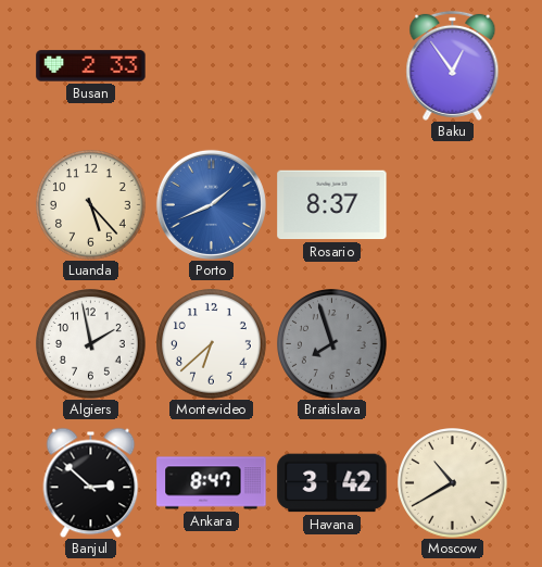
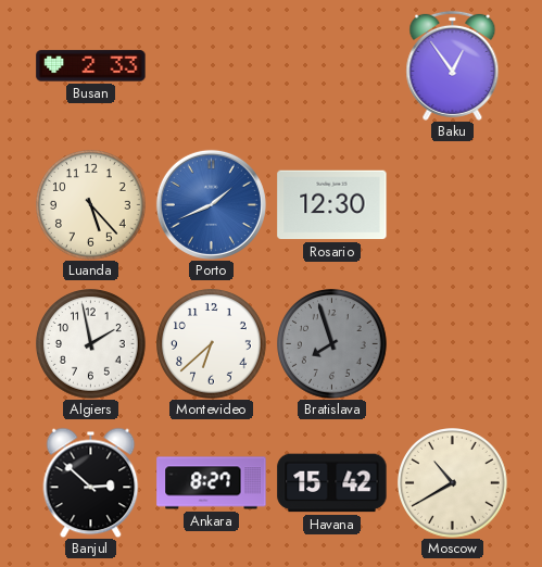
Rosario: 8:37 -> 12:30
Ankara: 8:47 -> 8:27
Havana: 3:42 -> 15:42
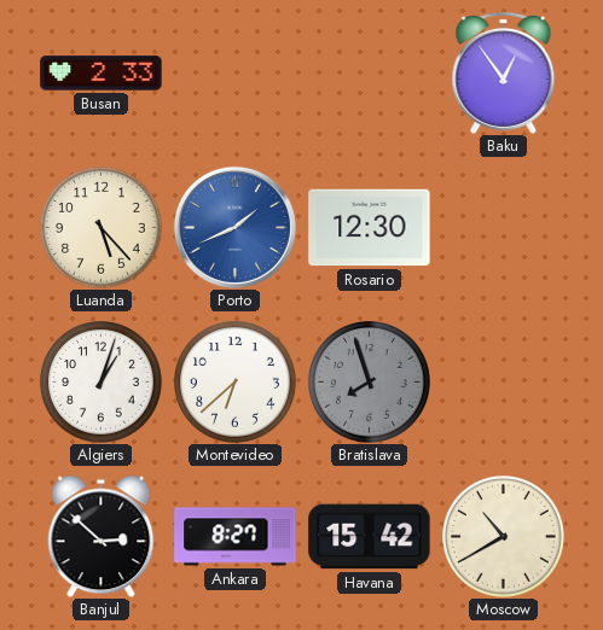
Algiers: 1:58 -> 1:03
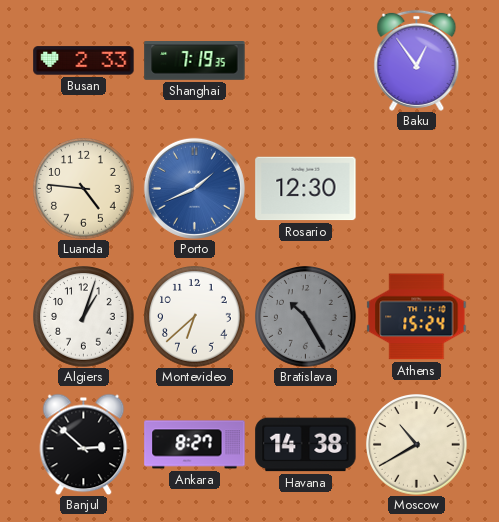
Shanghai: none -> 7:19
Luanda: 5:23 -> 4:46
Bratislava: 7:57 -> 10:25
Athens: none -> 15:24
Havana: 15:42 -> 14:38
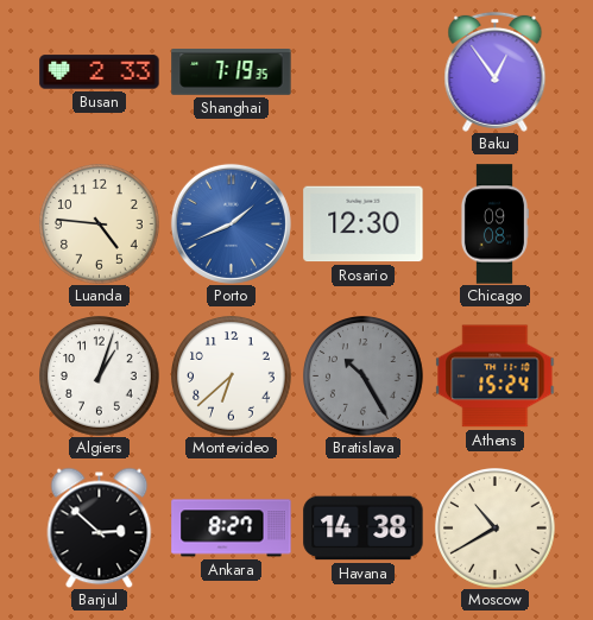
Chicago: none -> 09:08
